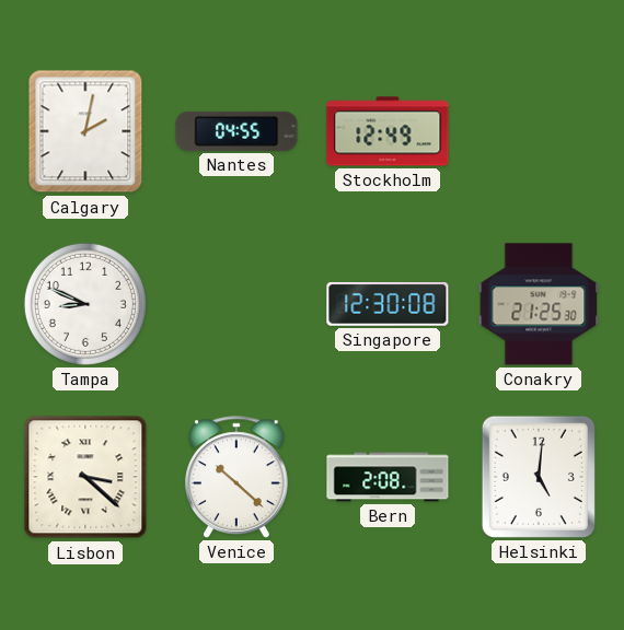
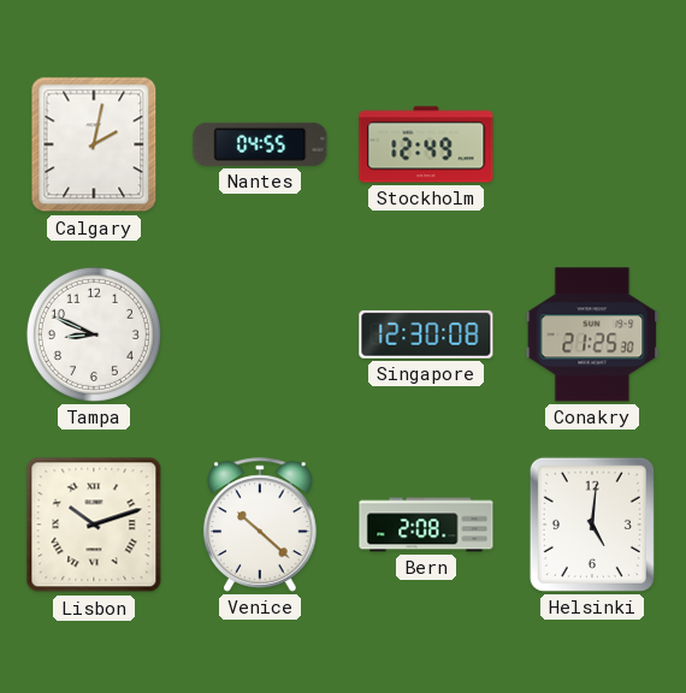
Lisbon: 3:22 -> 10:12
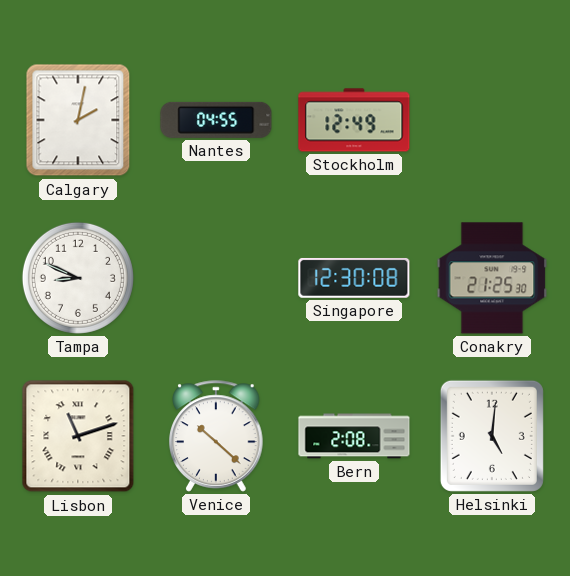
Lisbon: 10:12 -> 11:12
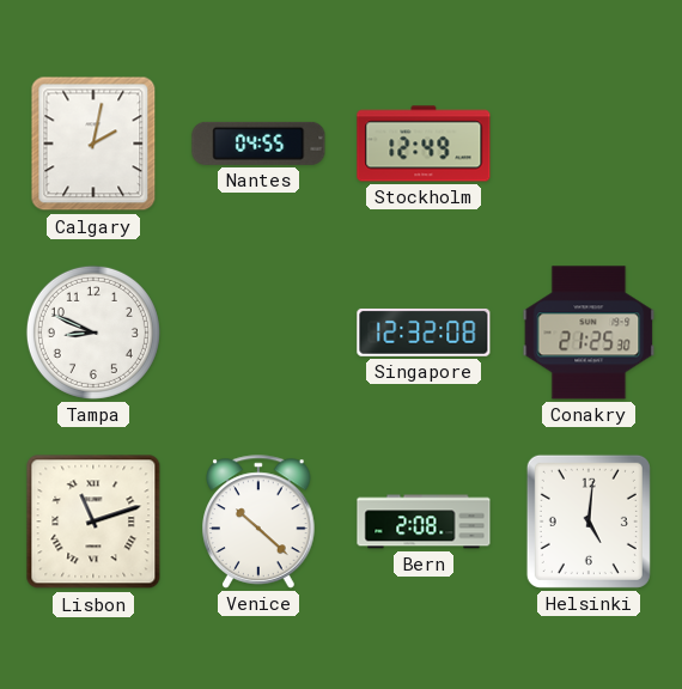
Singapore: 12:30 -> 12:32
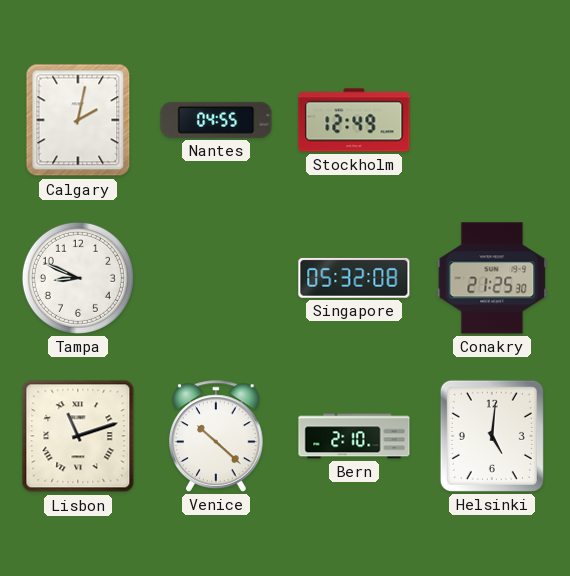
Singapore: 12:32 -> 05:32
Bern: 2:08 -> 2:10
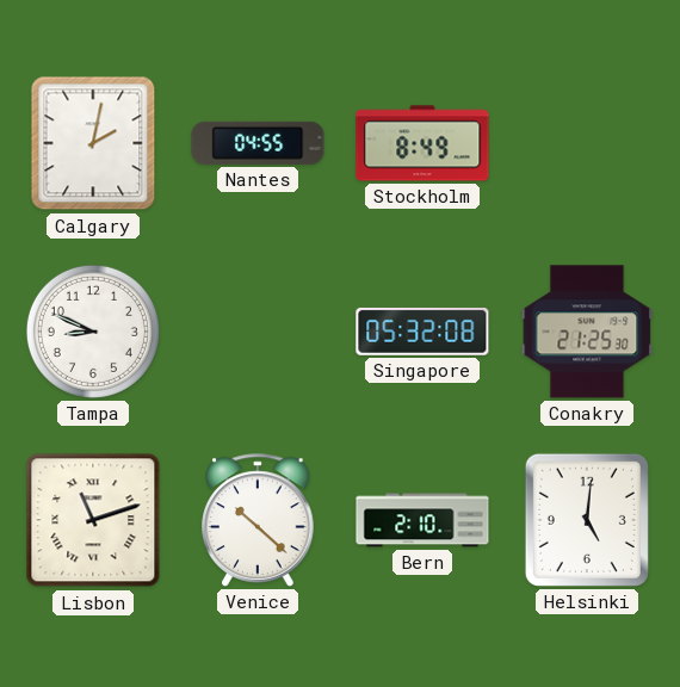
Stockholm: 12:49 -> 8:49
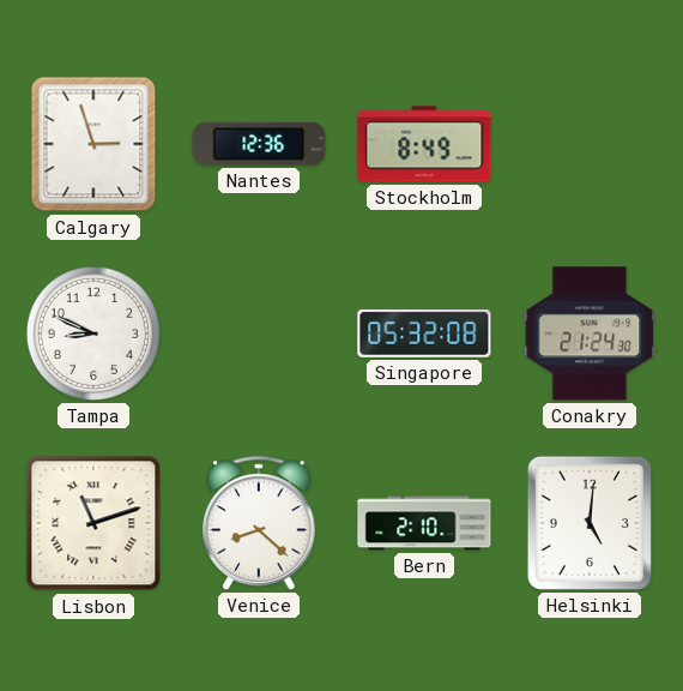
Calgary: 2:02 -> 2:57
Nantes: 04:55 -> 12:36
Conakry: 21:25 -> 21:24
Venice: 10:22 -> 8:22
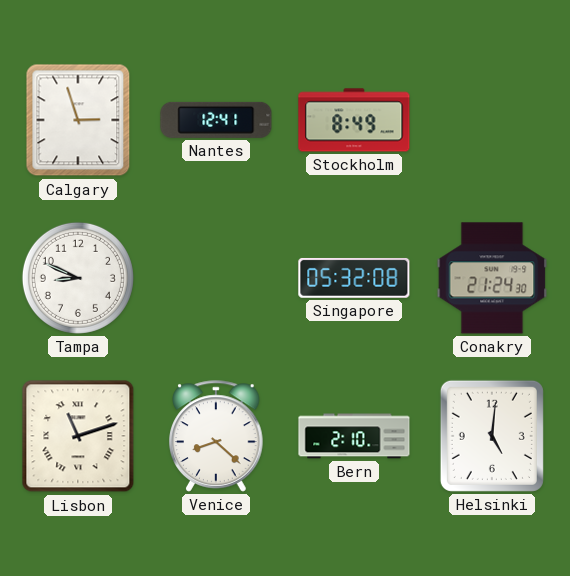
Nantes: 12:36 -> 12:41
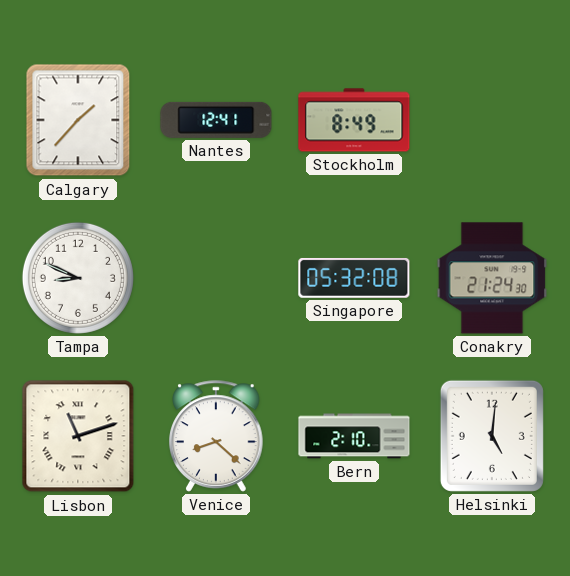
Calgary: 2:57 -> 1:37
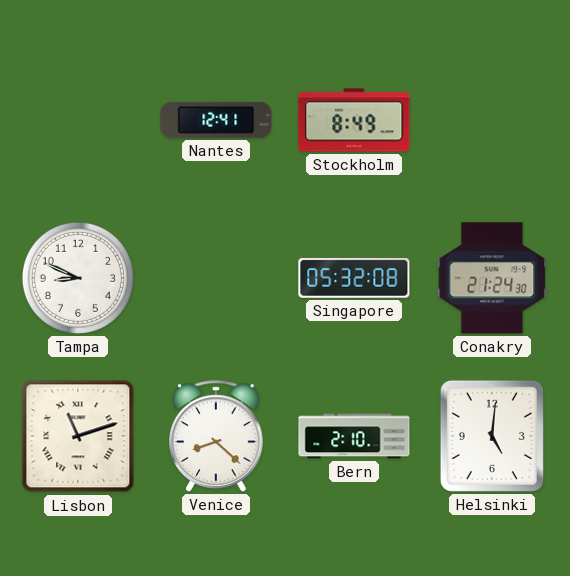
Calgary: 1:37 -> none
